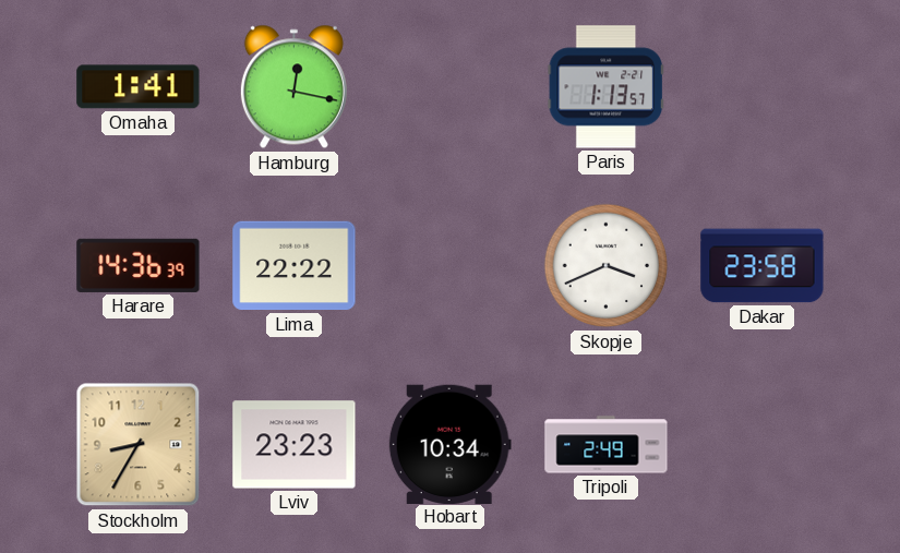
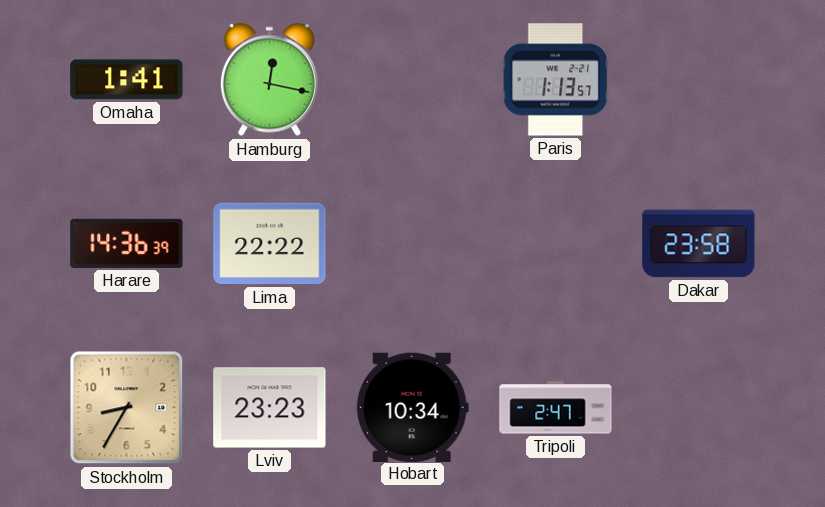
Skopje: 3:41 -> none
Tripoli: 2:49 -> 2:47
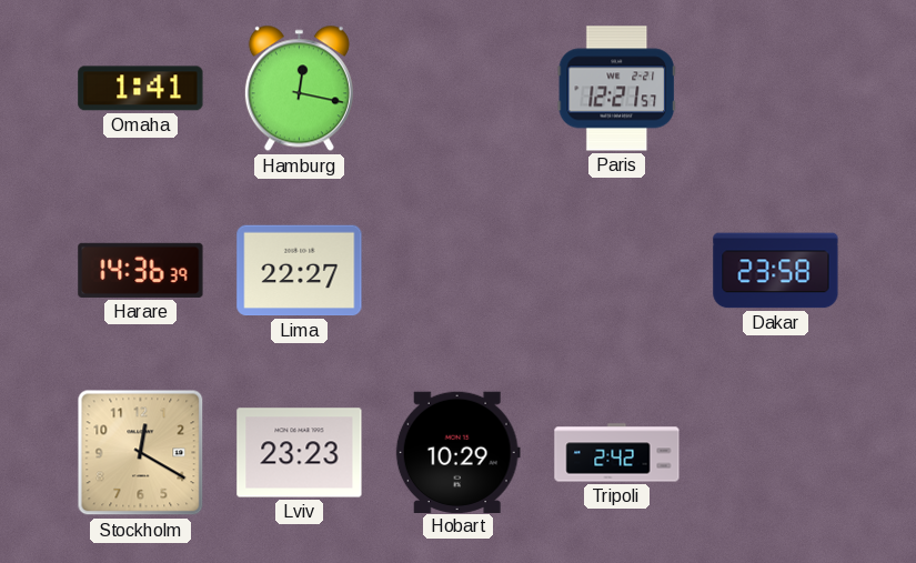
Paris: 1:13 -> 12:21
Lima: 22:22 -> 22:27
Stockholm: 8:35 -> 12:20
Hobart: 10:34 -> 10:29
Tripoli: 2:47 -> 2:42
